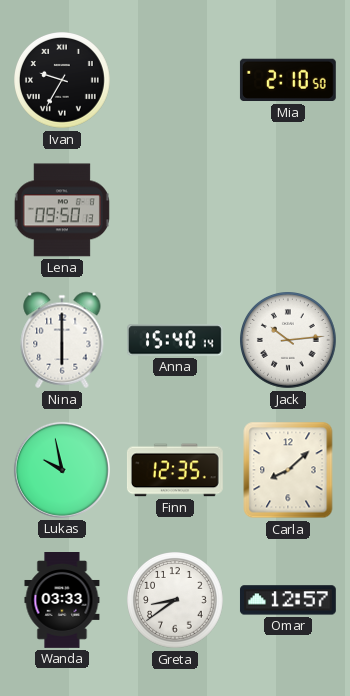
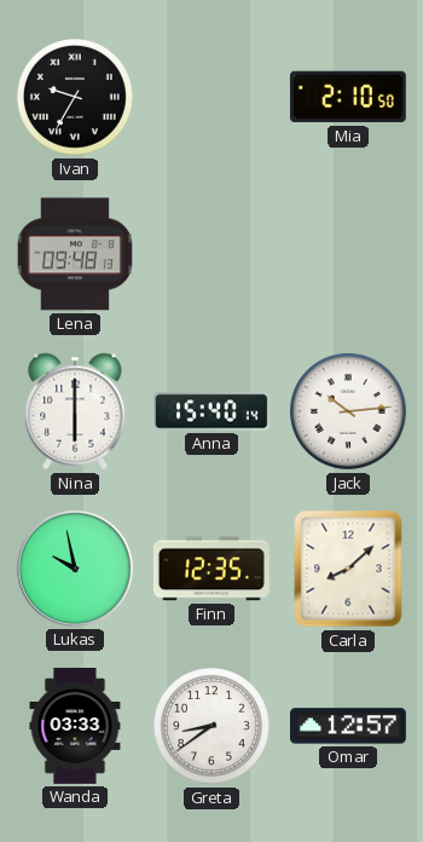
Lena: 09:50 -> 09:48
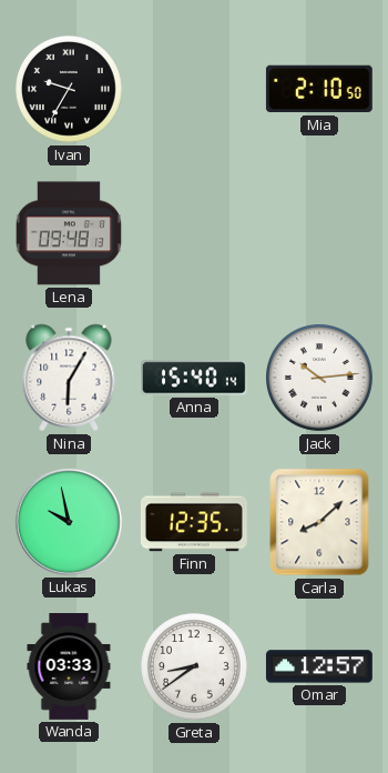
Nina: 6:00 -> 6:05
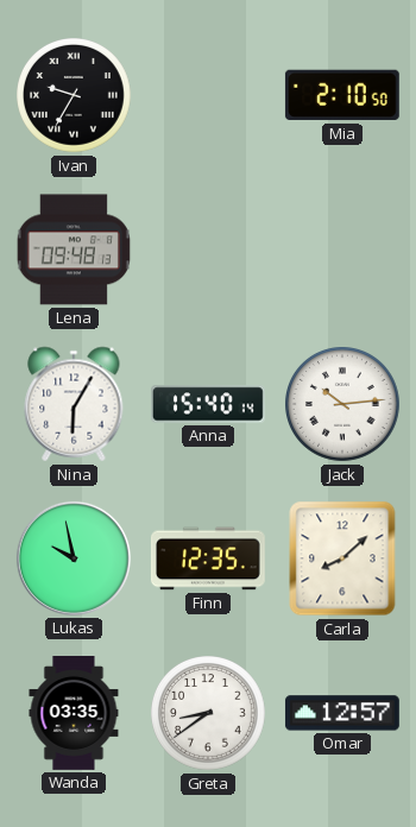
Wanda: 03:33 -> 03:35
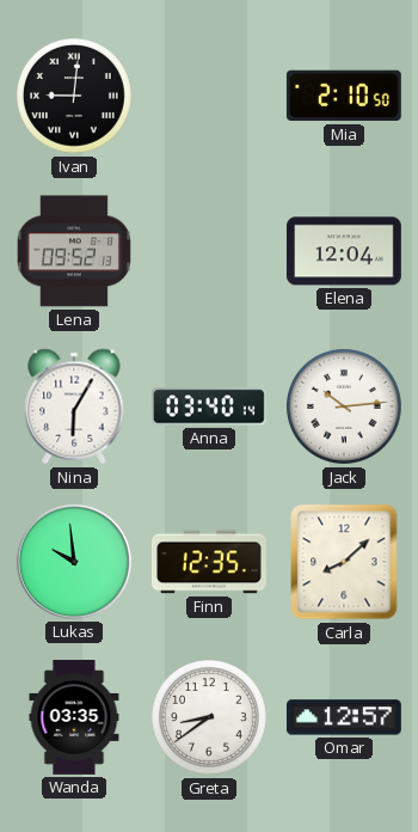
Ivan: 9:35 -> 9:01
Lena: 09:48 -> 09:52
Elena: none -> 12:04
Anna: 15:40 -> 03:40
Lukas: 9:58 -> 9:59
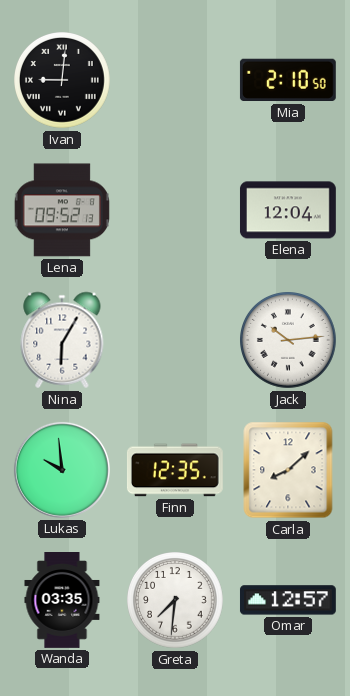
Anna: 03:40 -> none
Greta: 8:39 -> 7:31
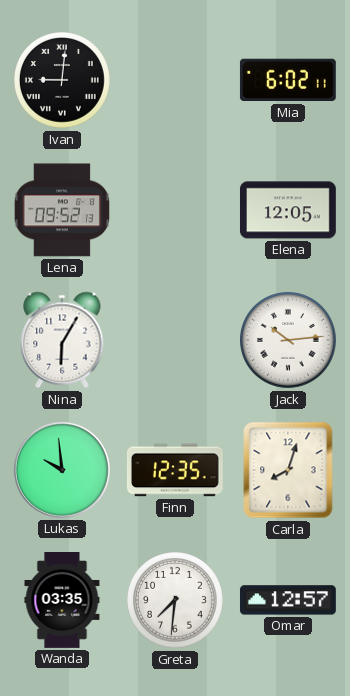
Mia: 2:10 -> 6:02
Elena: 12:04 -> 12:05
Carla: 8:08 -> 8:03
